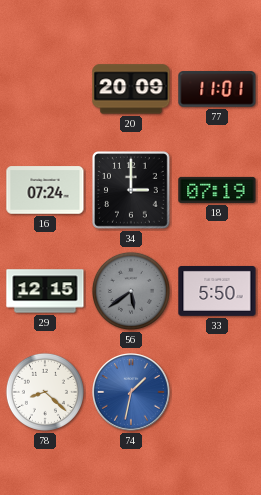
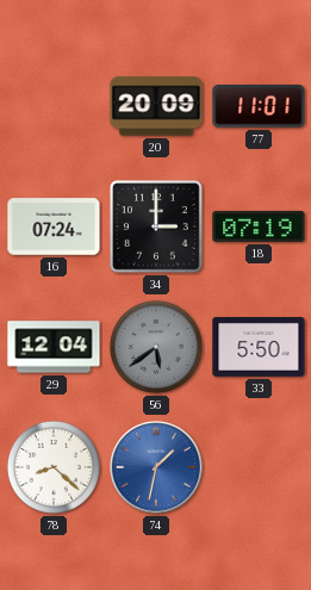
29: 12:15 -> 12:04
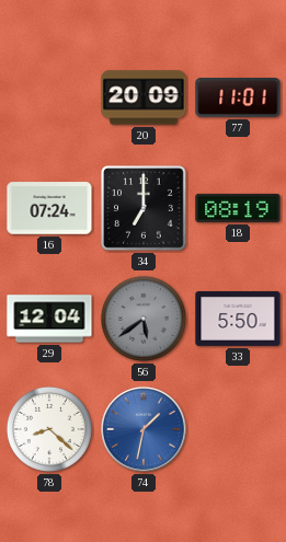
34: 3:00 -> 7:00
18: 07:19 -> 08:19
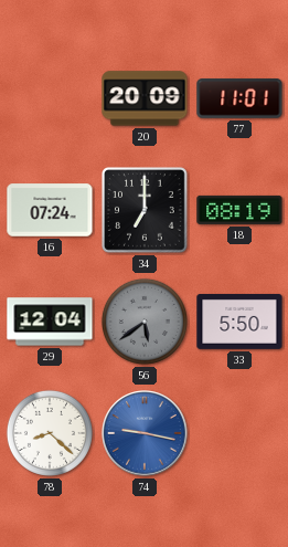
74: 1:32 -> 9:17
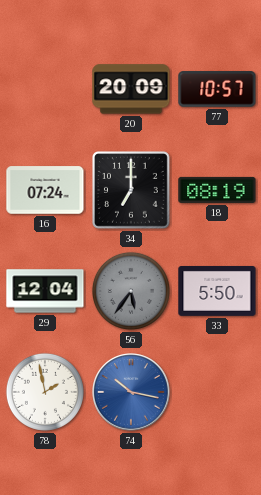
77: 11:01 -> 10:57
56: 5:39 -> 5:36
78: 8:22 -> 1:58
74: 9:17 -> 10:17
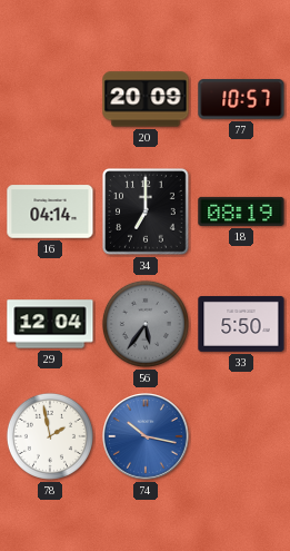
16: 07:24 -> 04:14
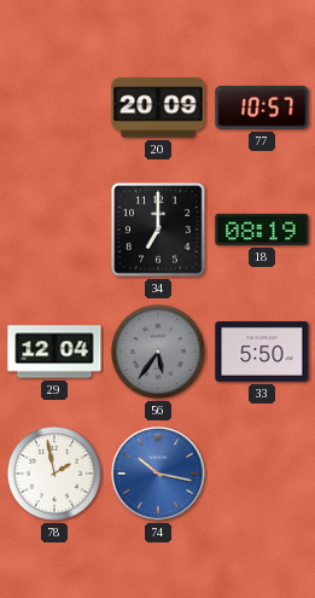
16: 04:14 -> none
